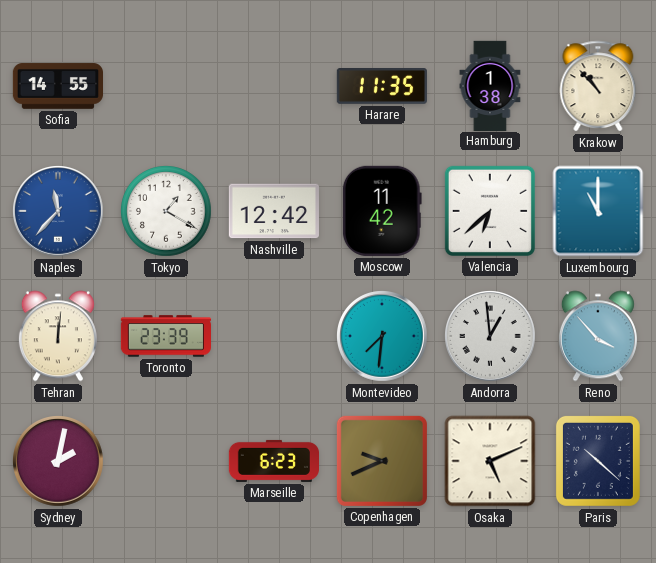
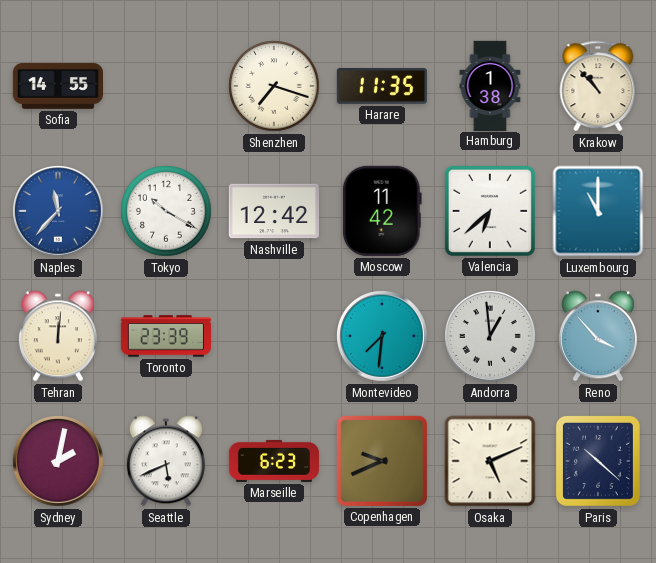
Shenzhen: none -> 7:18
Tokyo: 1:20 -> 10:20
Seattle: none -> 5:41
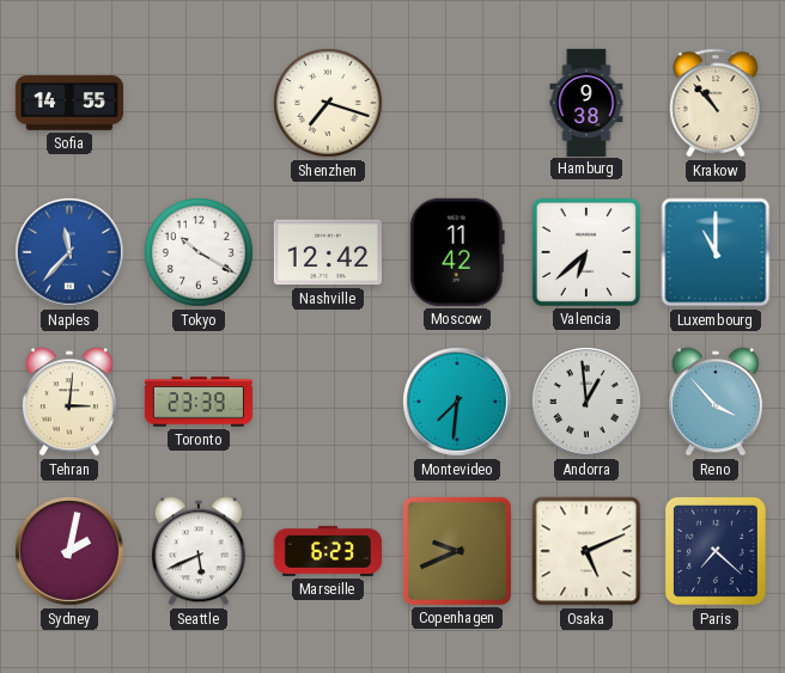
Harare: 11:35 -> none
Hamburg: 1:38 -> 9:38
Tehran: 12:01 -> 3:01
Paris: 10:22 -> 7:22
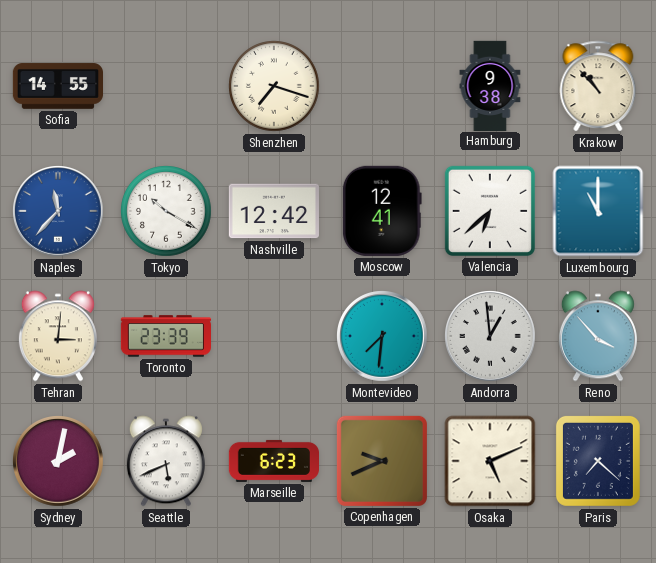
Moscow: 11:42 -> 12:41
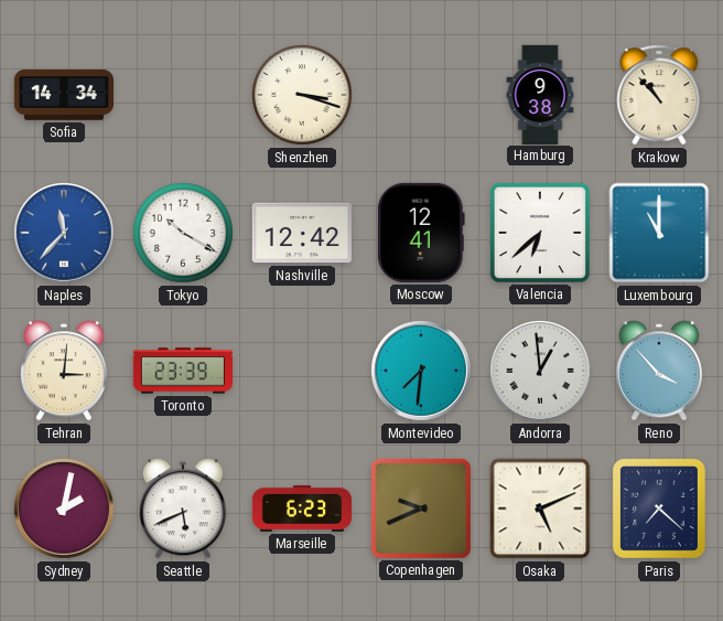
Sofia: 14:55 -> 14:34
Shenzhen: 7:18 -> 3:18
